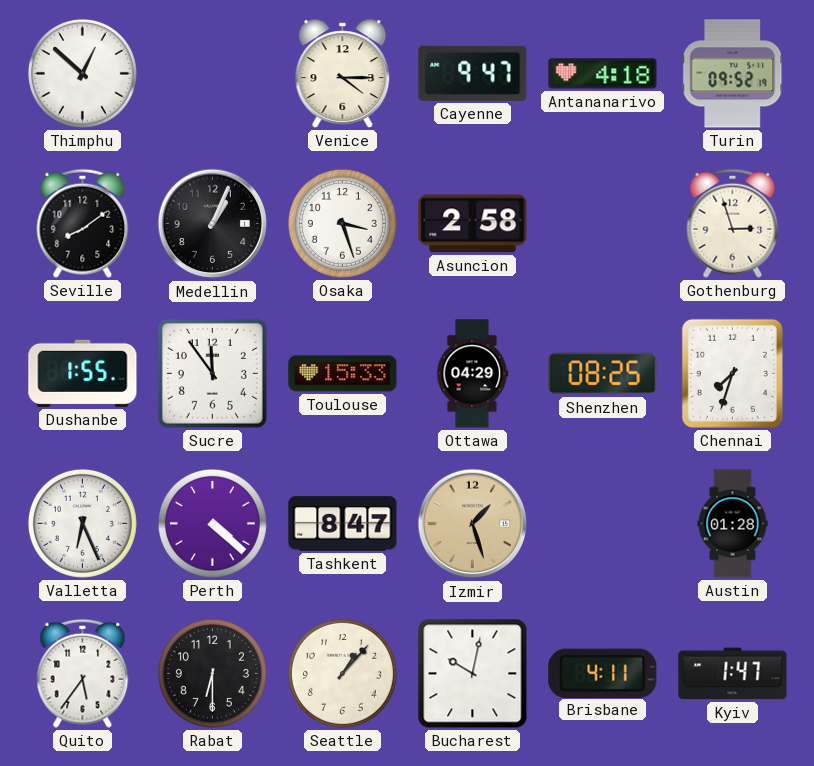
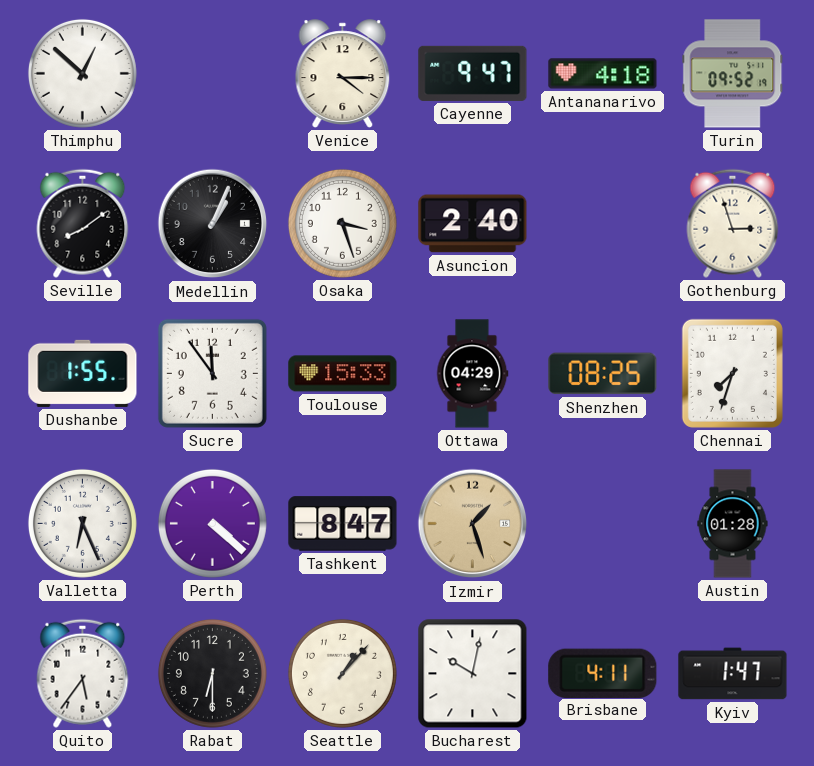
Asuncion: 2:58 -> 2:40
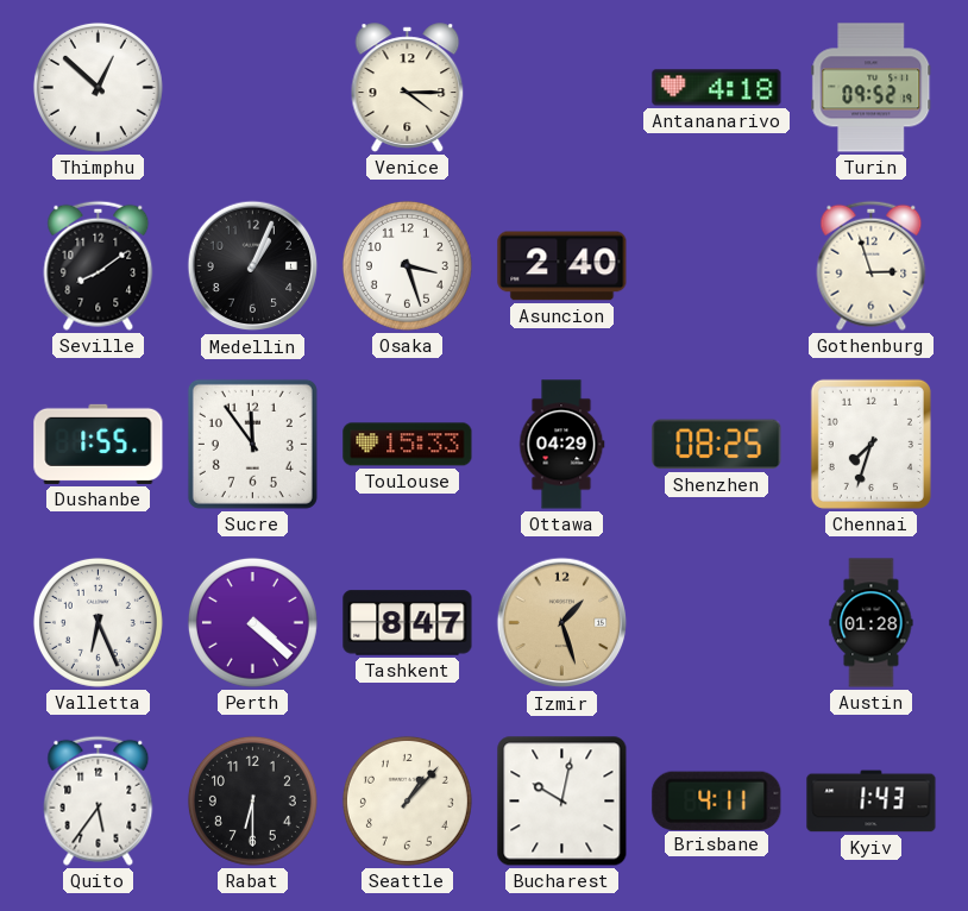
Cayenne: 9:47 -> none
Kyiv: 1:47 -> 1:43
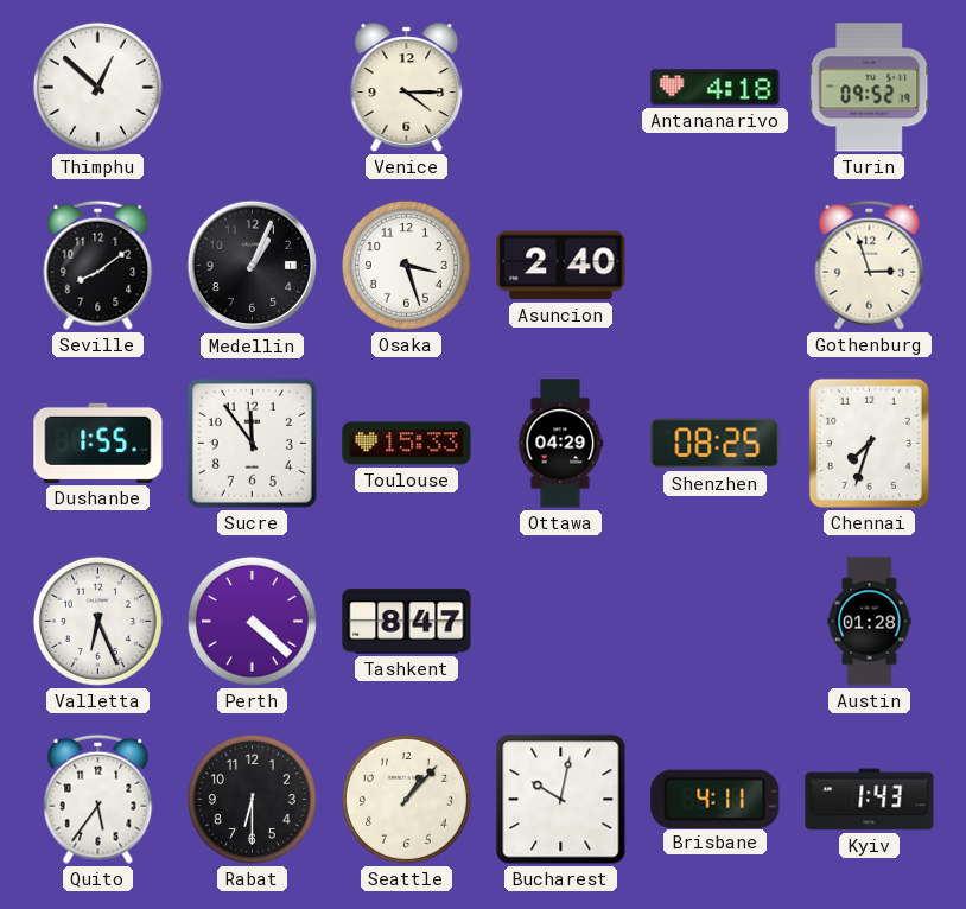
Izmir: 1:27 -> none
